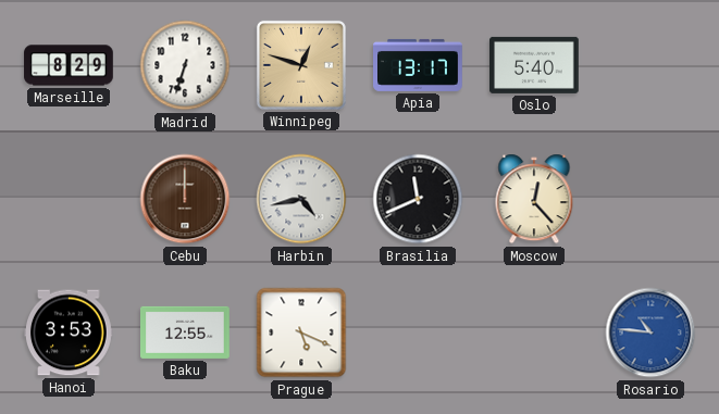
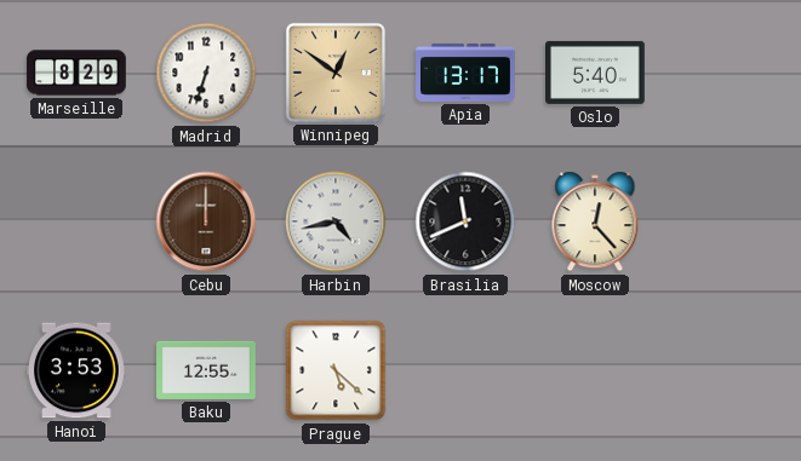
Winnipeg: 12:48 -> 12:51
Prague: 5:19 -> 5:22
Rosario: 10:46 -> none
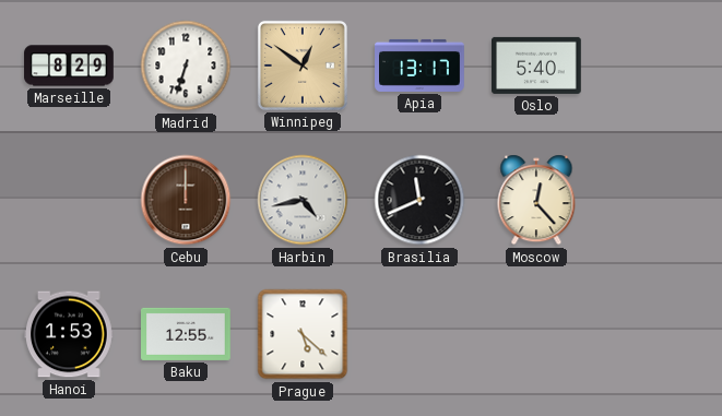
Hanoi: 3:53 -> 1:53
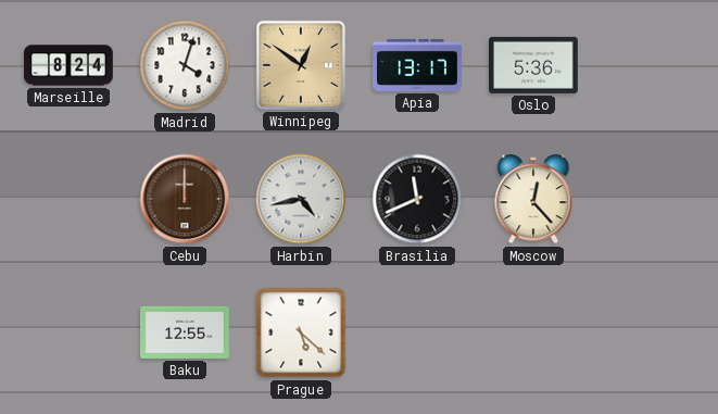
Marseille: 8:29 -> 8:24
Madrid: 6:33 -> 4:03
Oslo: 5:40 -> 5:36
Hanoi: 1:53 -> none
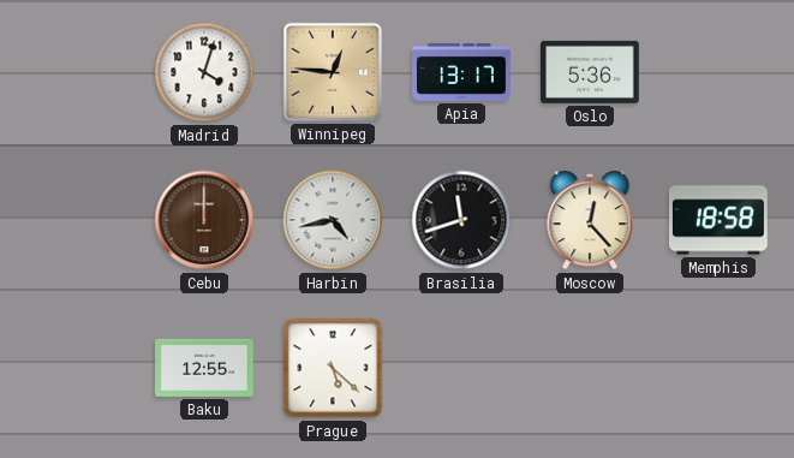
Marseille: 8:24 -> none
Winnipeg: 12:51 -> 12:46
Brasilia: 11:41 -> 11:42
Memphis: none -> 18:58
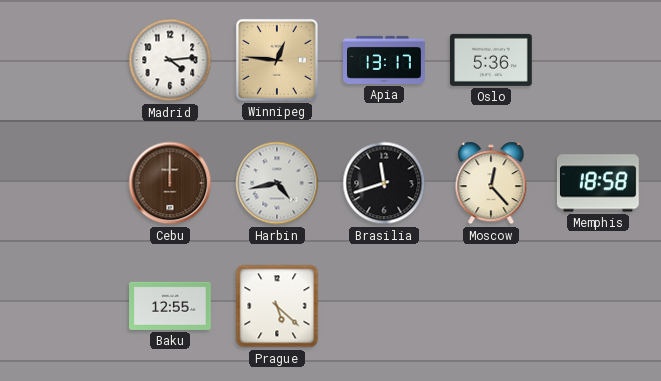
Madrid: 4:03 -> 4:14
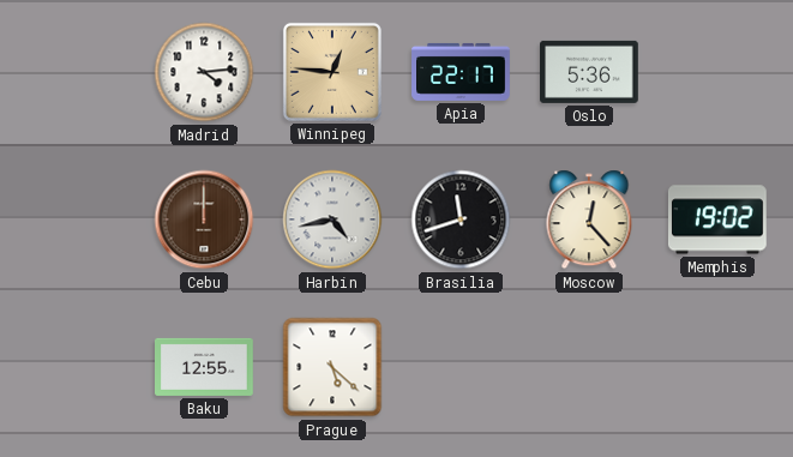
Apia: 13:17 -> 22:17
Memphis: 18:58 -> 19:02
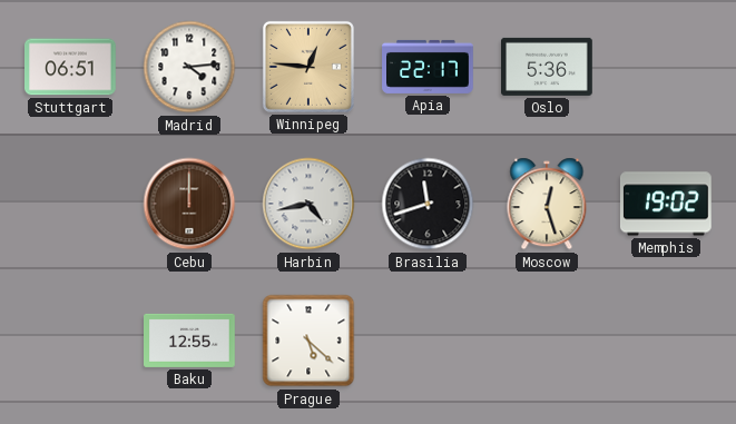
Stuttgart: none -> 06:51
Moscow: 12:23 -> 12:27
